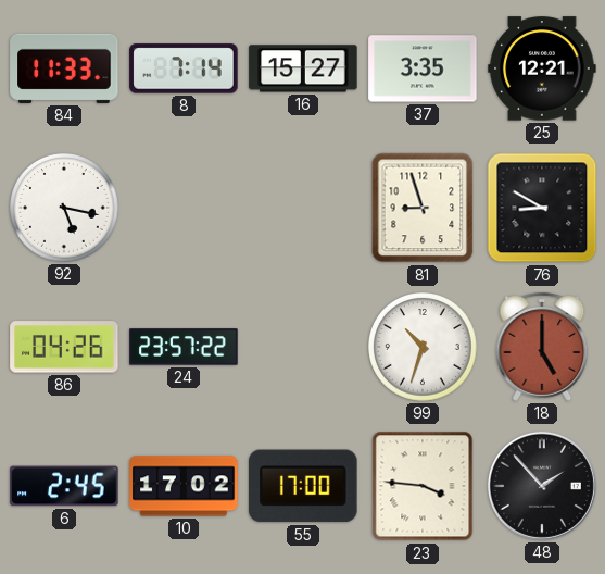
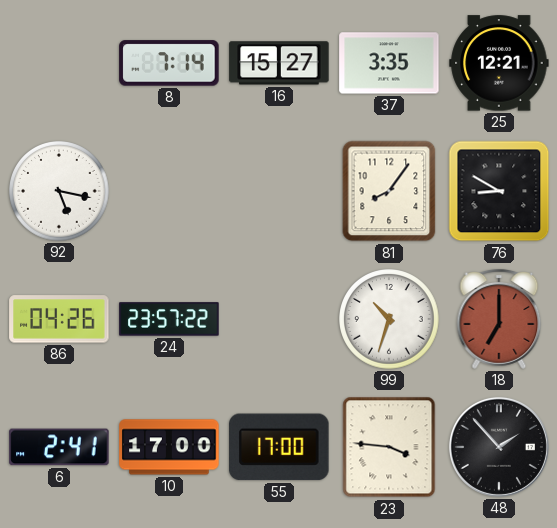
84: 11:33 -> none
81: 8:57 -> 8:06
18: 5:00 -> 7:00
6: 2:45 -> 2:41
10: 17:02 -> 17:00
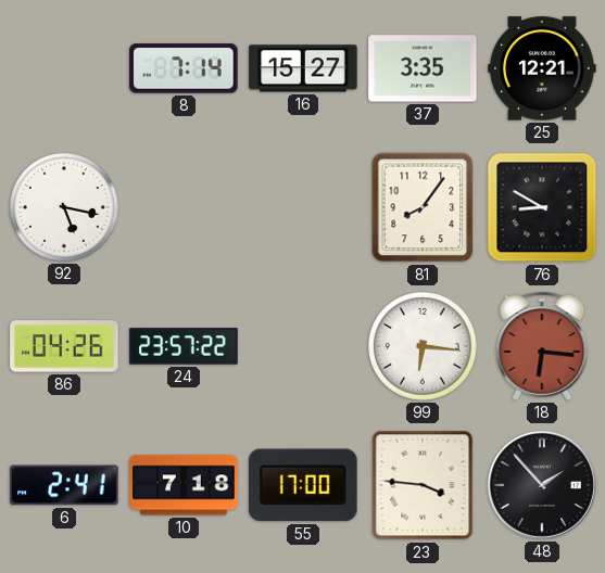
99: 10:33 -> 6:16
18: 7:00 -> 6:16
10: 17:00 -> 7:18
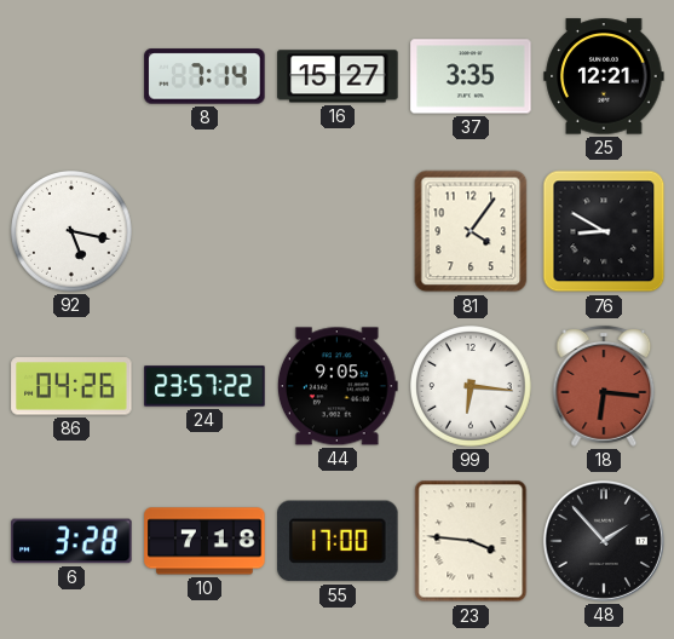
81: 8:06 -> 4:06
44: none -> 9:05
6: 2:41 -> 3:28
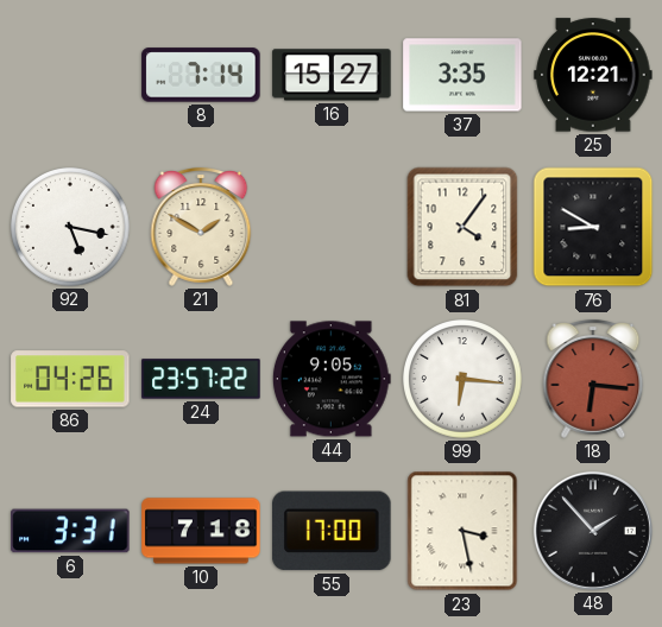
21: none -> 1:50
6: 3:28 -> 3:31
23: 3:46 -> 3:28
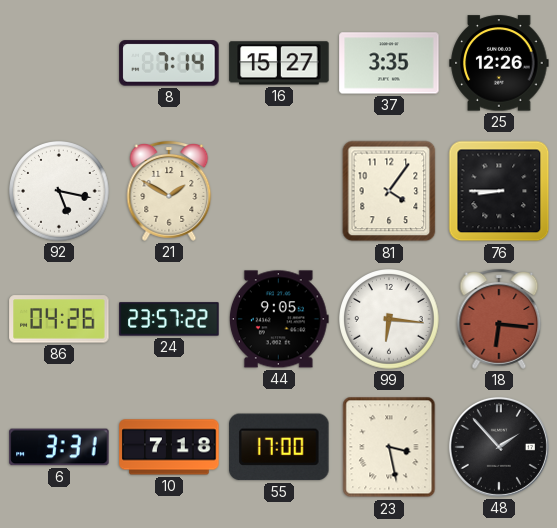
25: 12:21 -> 12:26
76: 8:50 -> 8:45
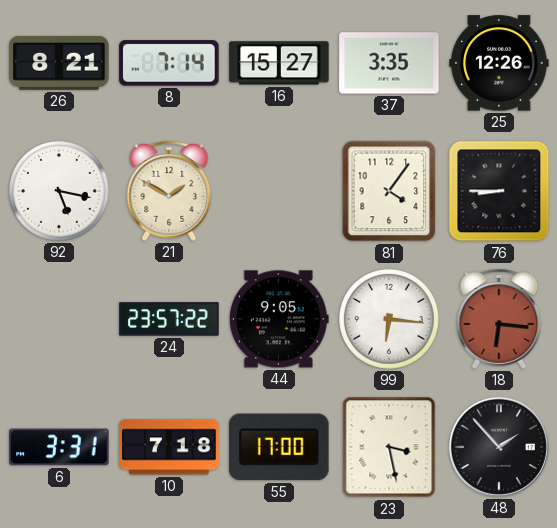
26: none -> 8:21
86: 04:26 -> none
